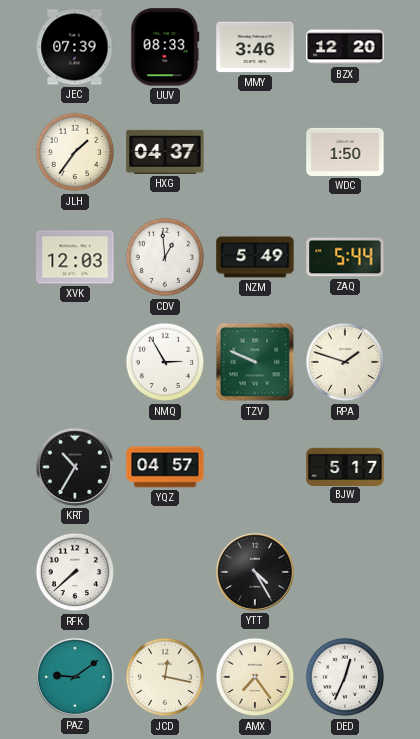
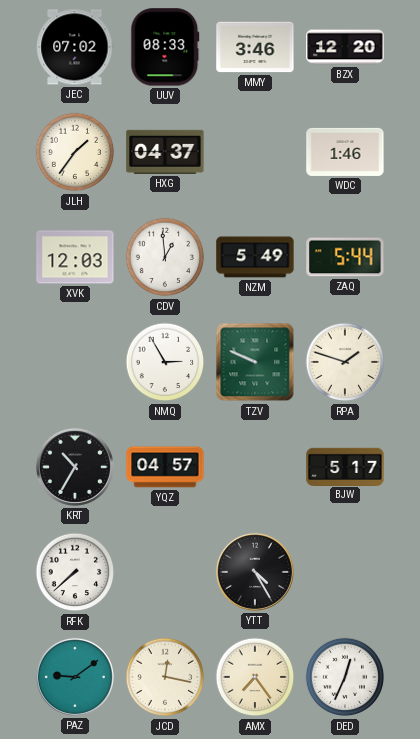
JEC: 07:39 -> 07:02
WDC: 1:50 -> 1:46
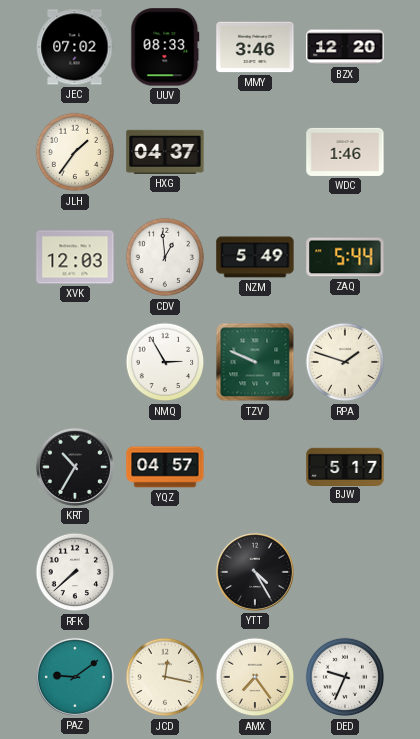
DED: 12:34 -> 9:34
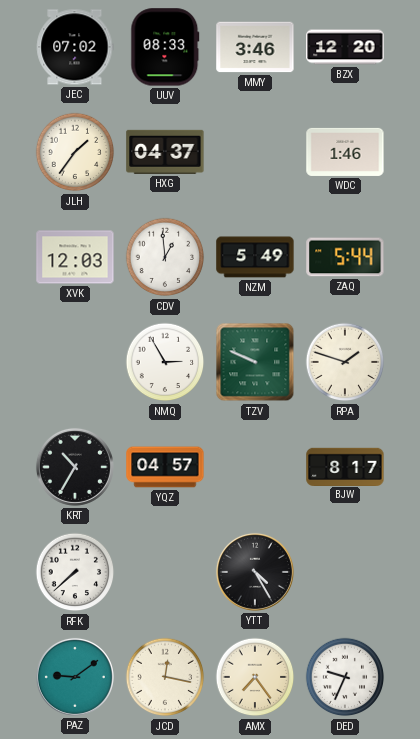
BJW: 5:17 -> 8:17
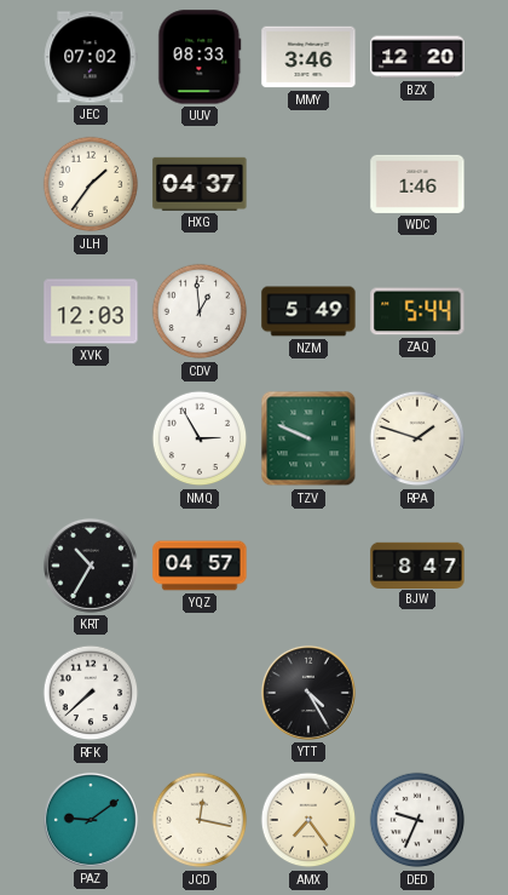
BJW: 8:17 -> 8:47
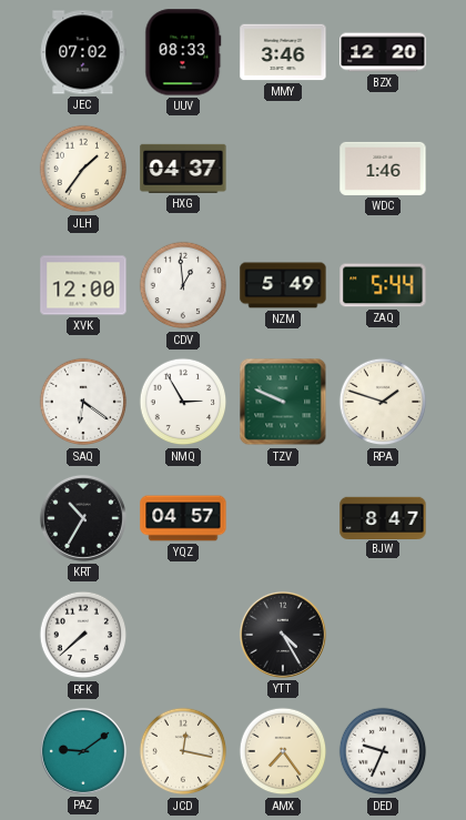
XVK: 12:03 -> 12:00
SAQ: none -> 6:21
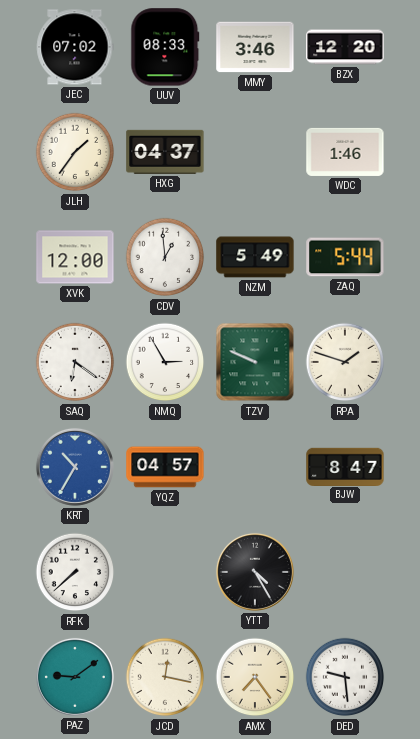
KRT dial: black -> blue
DED: 9:34 -> 9:29
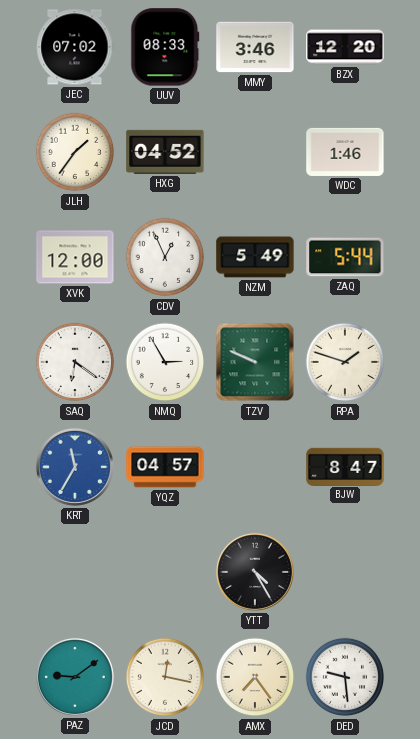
HXG: 04:37 -> 04:52
CDV: 12:59 -> 12:56
KRT: 10:35 -> 11:35
RFK: 7:38 -> none
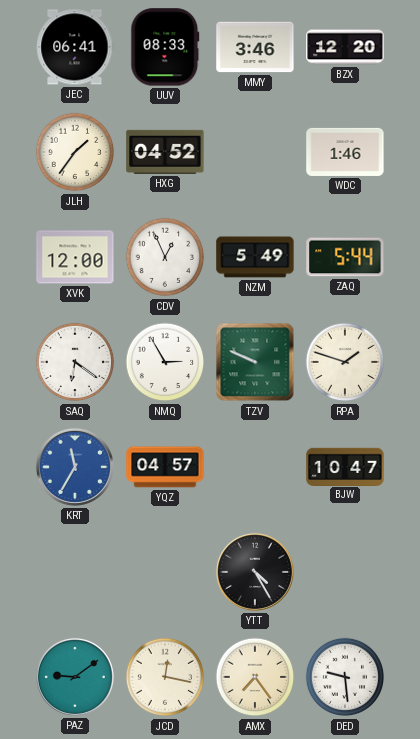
JEC: 07:02 -> 06:41
BJW: 8:47 -> 10:47
